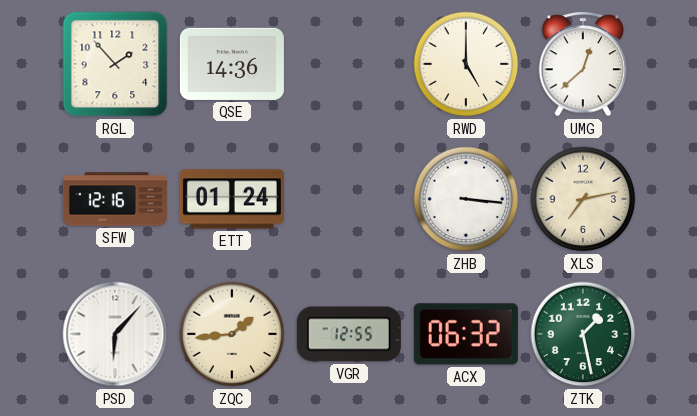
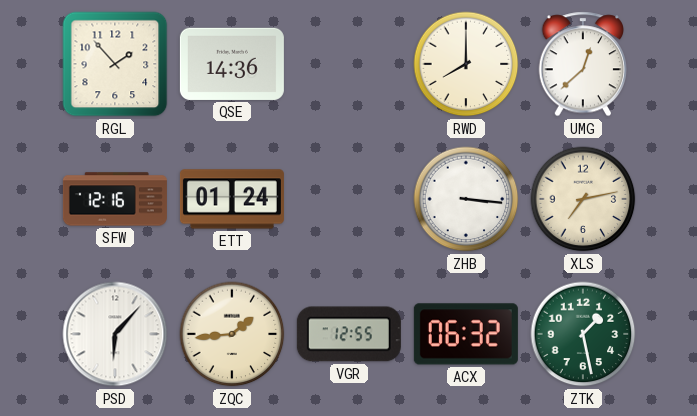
RWD: 5:00 -> 8:00
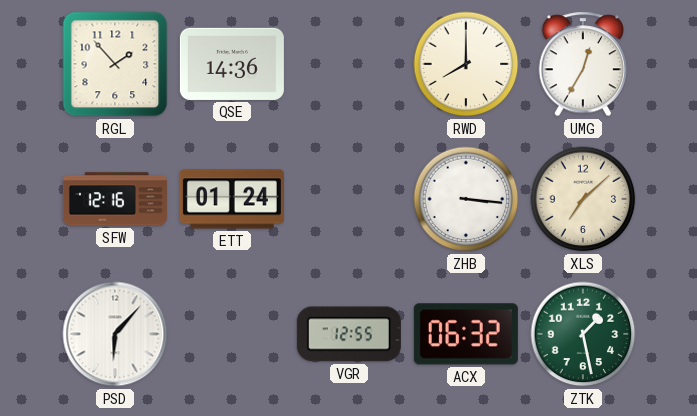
UMG: 12:38 -> 12:35
XLS: 7:13 -> 7:08
ZQC: 1:44 -> none
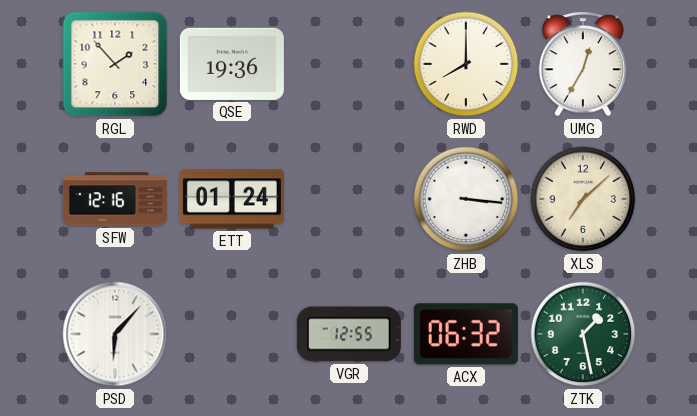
QSE: 14:36 -> 19:36
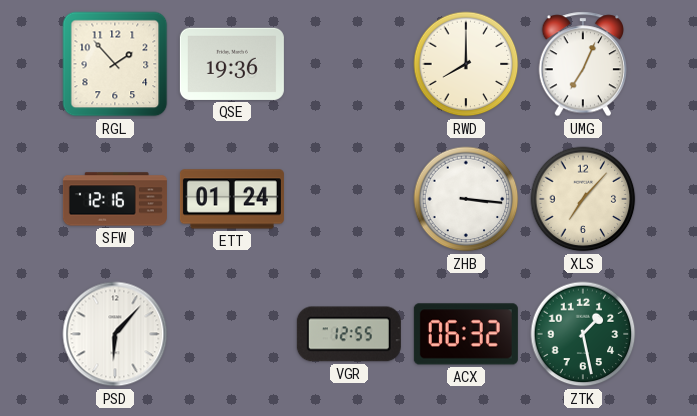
UMG: 12:35 -> 7:04
XLS: 7:08 -> 7:07
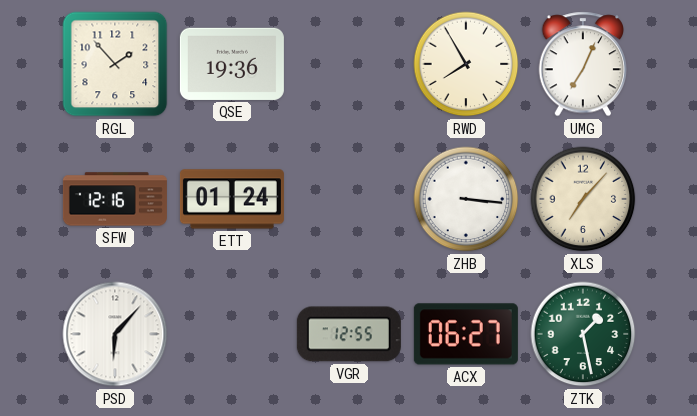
RWD: 8:00 -> 7:55
ACX: 06:32 -> 06:27
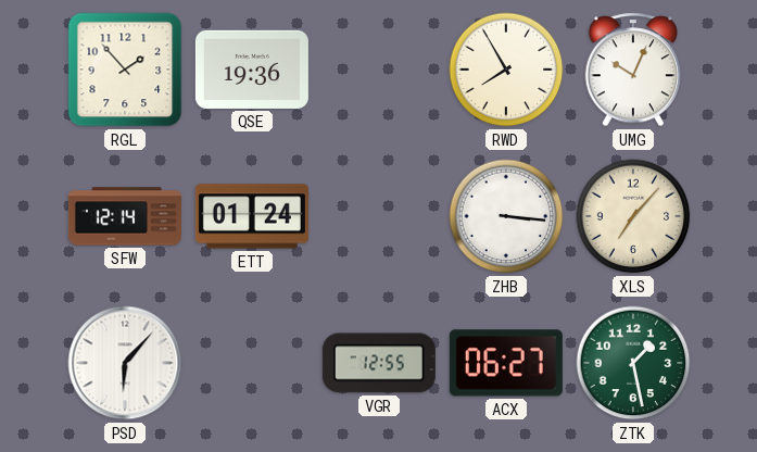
UMG: 7:04 -> 10:04
SFW: 12:16 -> 12:14
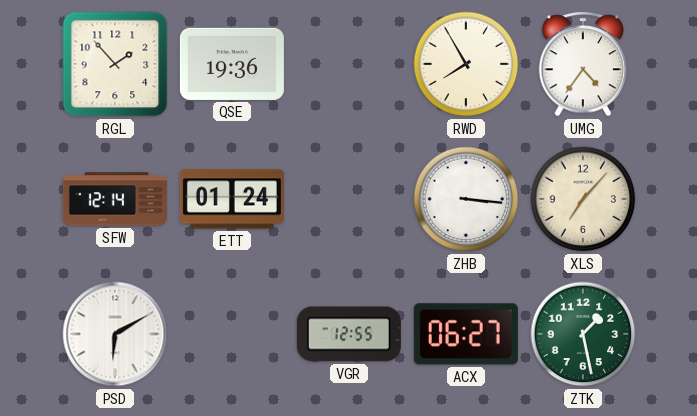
UMG: 10:04 -> 4:36
PSD: 6:07 -> 6:10
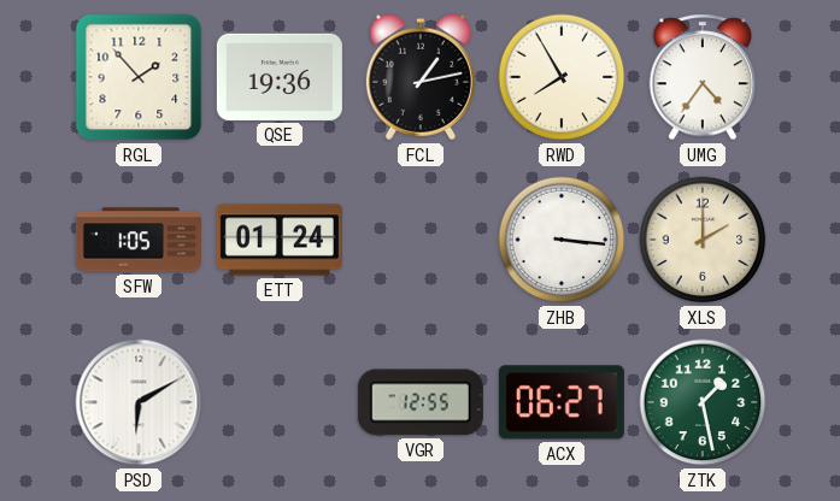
FCL: none -> 1:13
SFW: 12:14 -> 1:05
XLS: 7:07 -> 2:00
